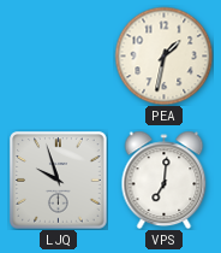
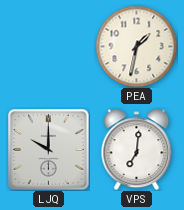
LJQ: 9:57 -> 10:00
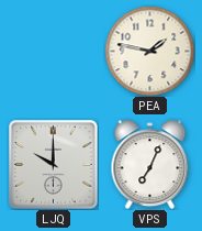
PEA: 1:32 -> 1:47
VPS: 7:01 -> 7:04
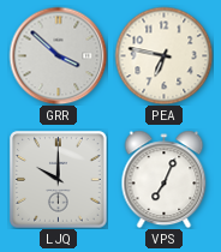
GRR: none -> 3:52
PEA: 1:47 -> 6:47
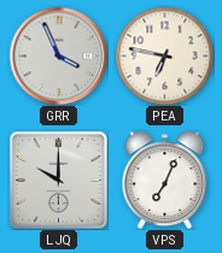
GRR: 3:52 -> 3:56
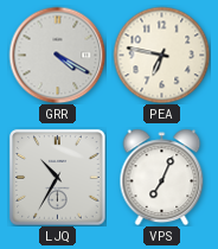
GRR: 3:56 -> 4:20
LJQ: 10:00 -> 10:35
